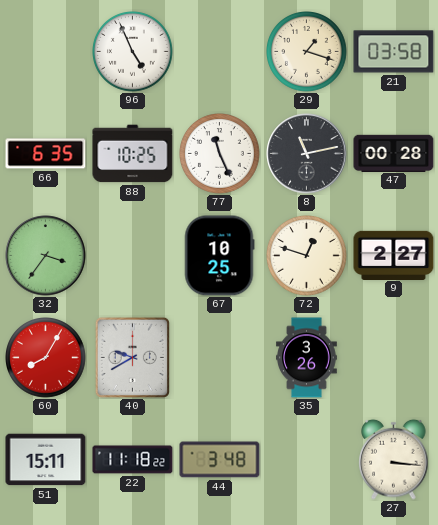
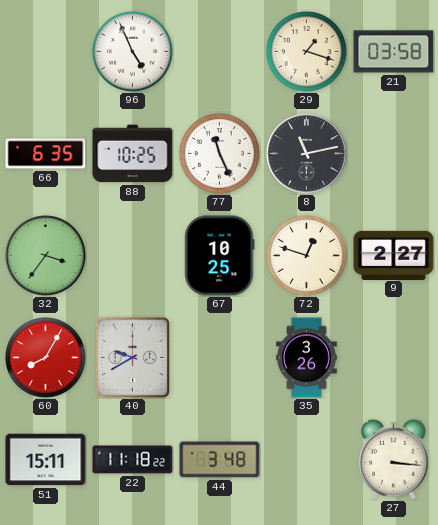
47: 00:28 -> none
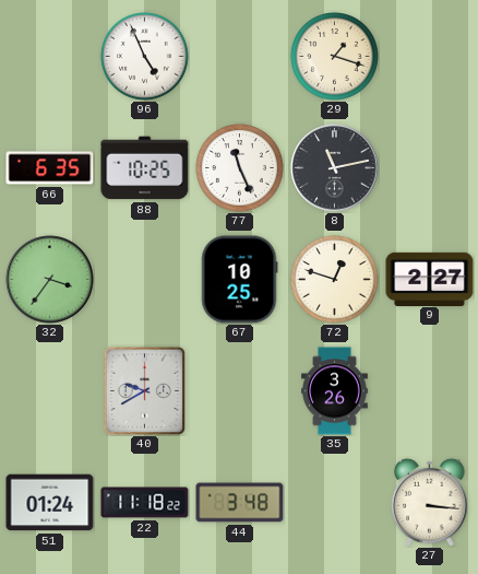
21: 03:58 -> none
60: 8:05 -> none
51: 15:11 -> 01:24
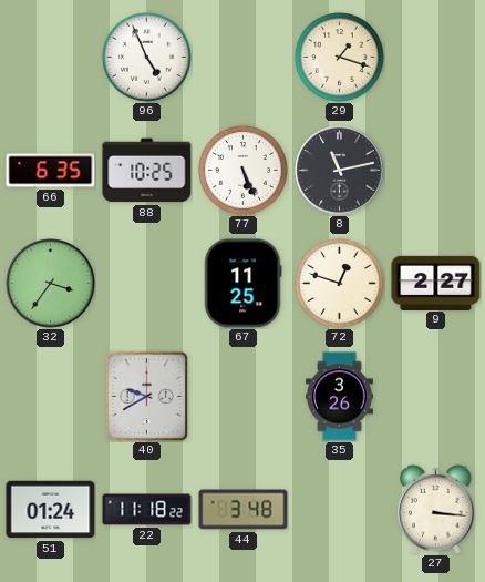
77: 11:26 -> 5:26
67: 10:25 -> 11:25
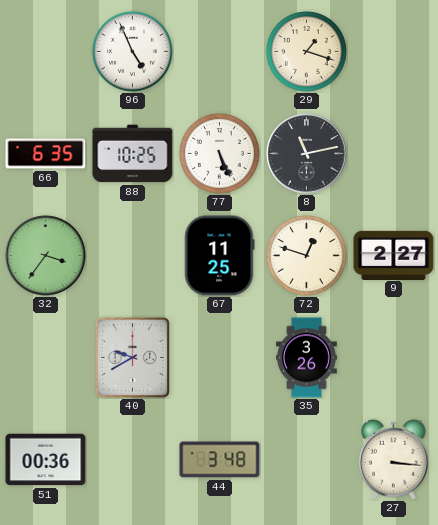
51: 01:24 -> 00:36
22: 11:18 -> none
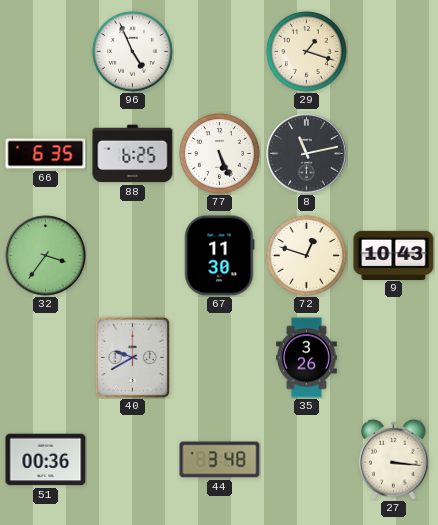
88: 10:25 -> 6:25
67: 11:25 -> 11:30
9: 2:27 -> 10:43
